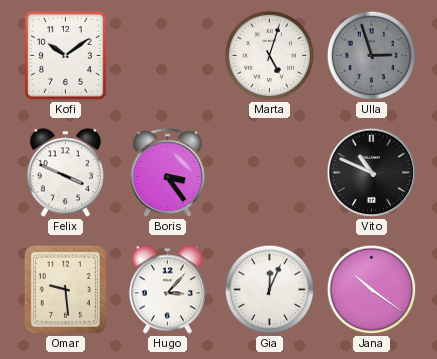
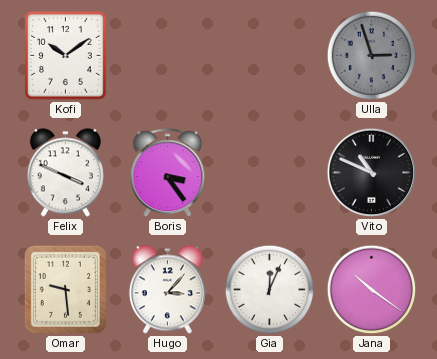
Marta: 5:03 -> none
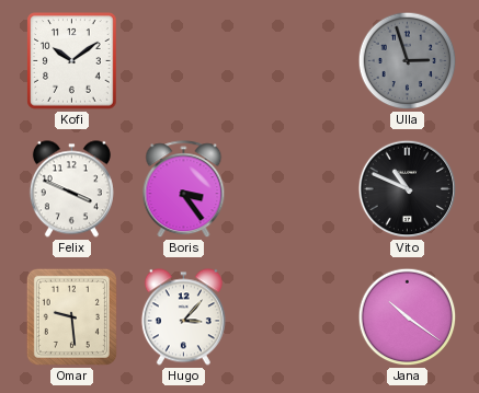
Gia: 12:04 -> none
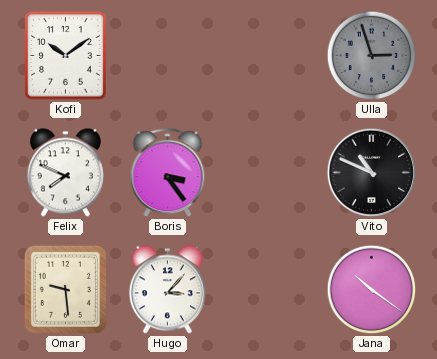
Felix: 3:49 -> 7:49
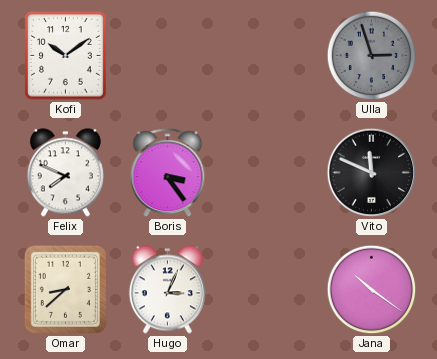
Vito: 10:49 -> 11:49
Omar: 9:29 -> 8:38
Hugo: 3:07 -> 3:04
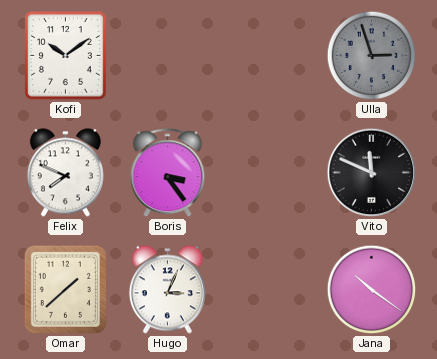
Omar: 8:38 -> 1:38
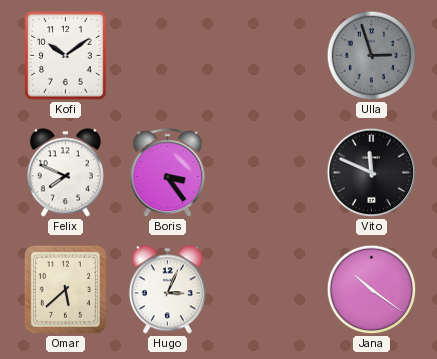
Omar: 1:38 -> 5:38
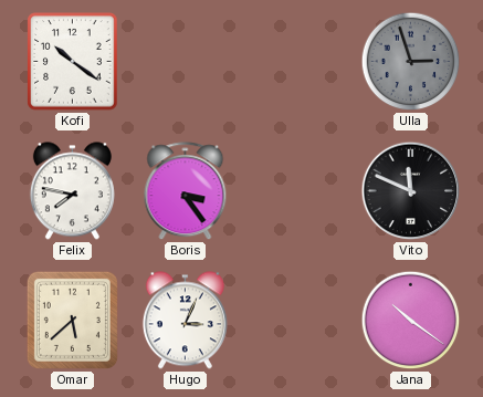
Kofi: 10:09 -> 10:21
Felix: 7:49 -> 7:47
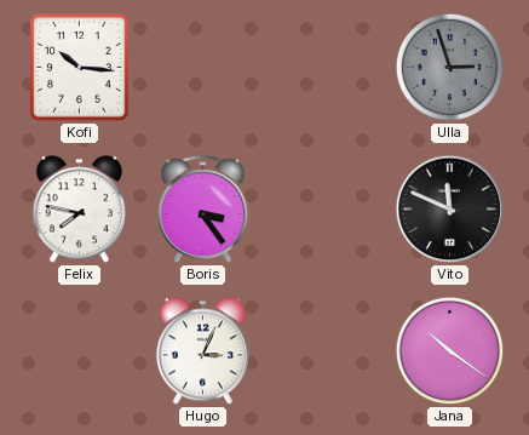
Kofi: 10:21 -> 10:16
Omar: 5:38 -> none
